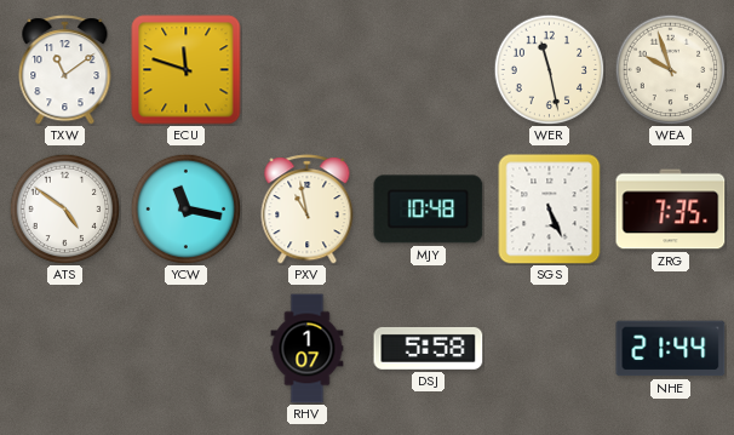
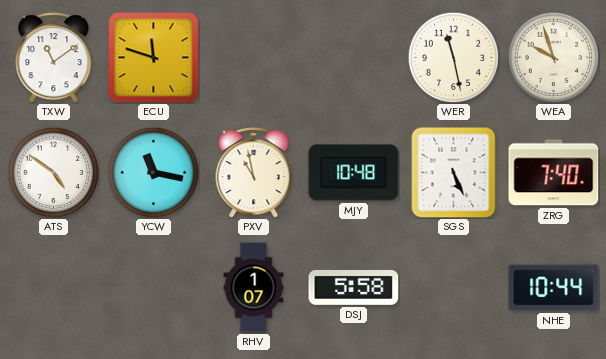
ZRG: 7:35 -> 7:40
NHE: 21:44 -> 10:44
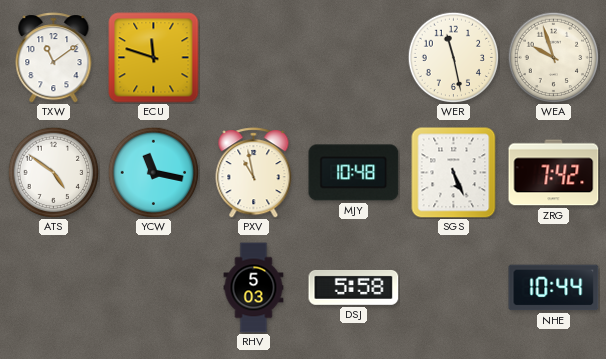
ZRG: 7:40 -> 7:42
RHV: 1:07 -> 5:03
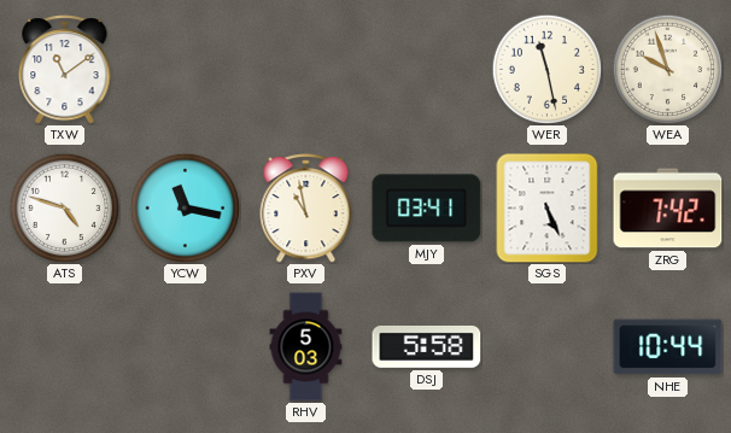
ECU: 11:48 -> none
ATS: 4:51 -> 4:48
MJY: 10:48 -> 03:41
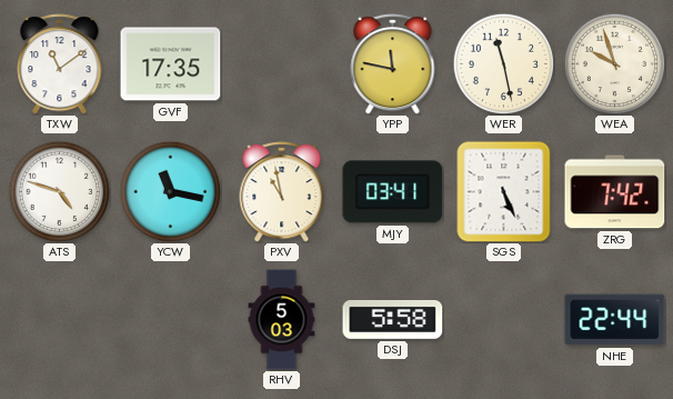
GVF: none -> 17:35
YPP: none -> 11:47
NHE: 10:44 -> 22:44
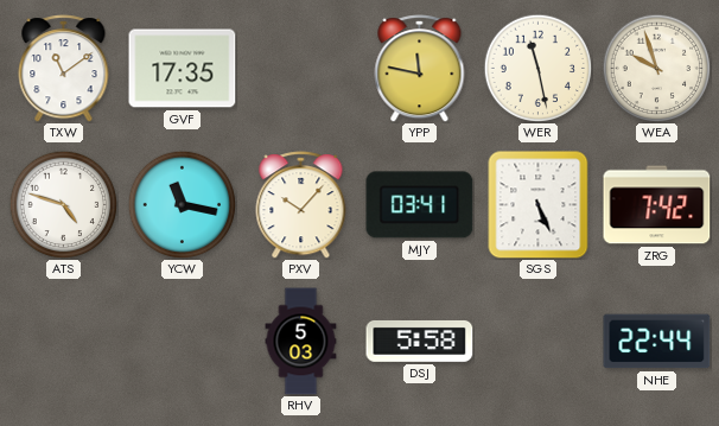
PXV: 10:58 -> 10:07
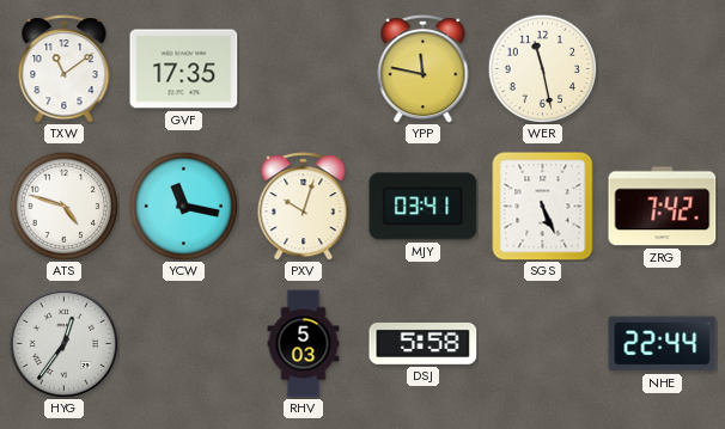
WEA: 9:57 -> none
PXV: 10:07 -> 10:03
HYG: none -> 12:36
